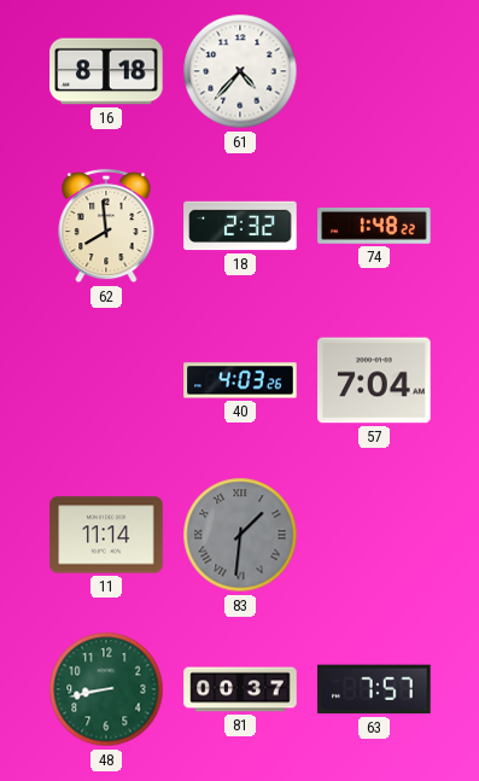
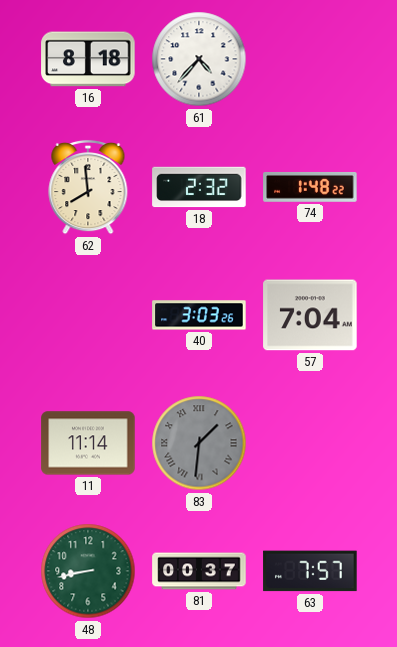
40: 4:03 -> 3:03
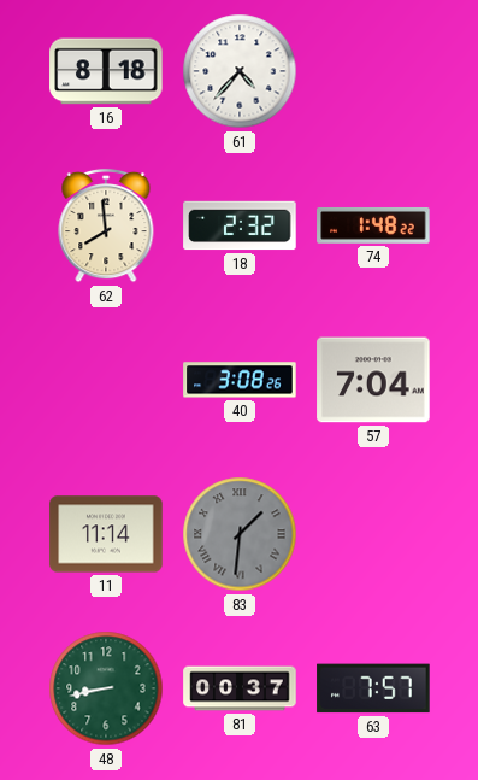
40: 3:03 -> 3:08
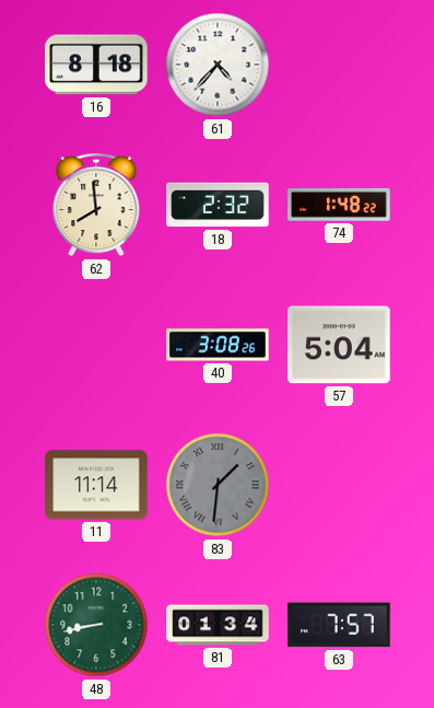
57: 7:04 -> 5:04
81: 00:37 -> 01:34
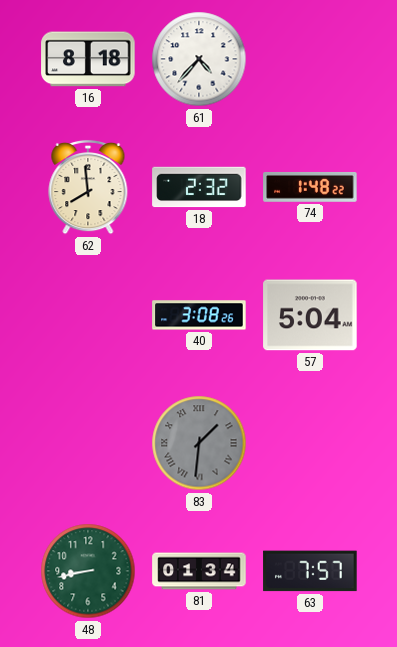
11: 11:14 -> none
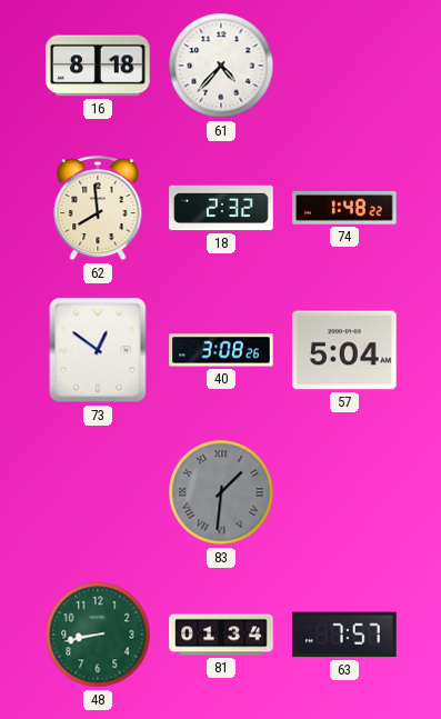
73: none -> 12:51
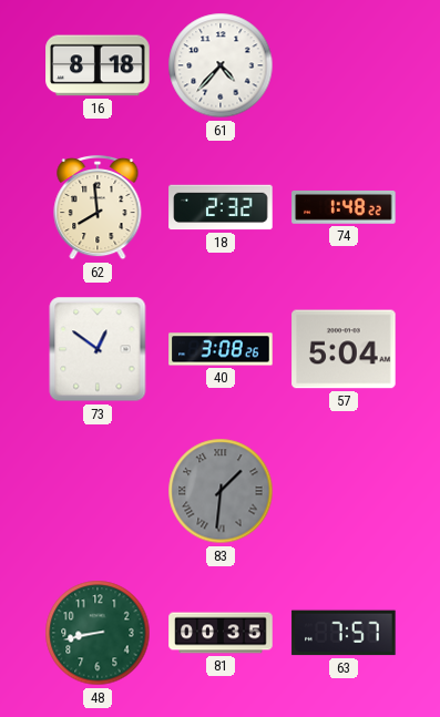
81: 01:34 -> 00:35
